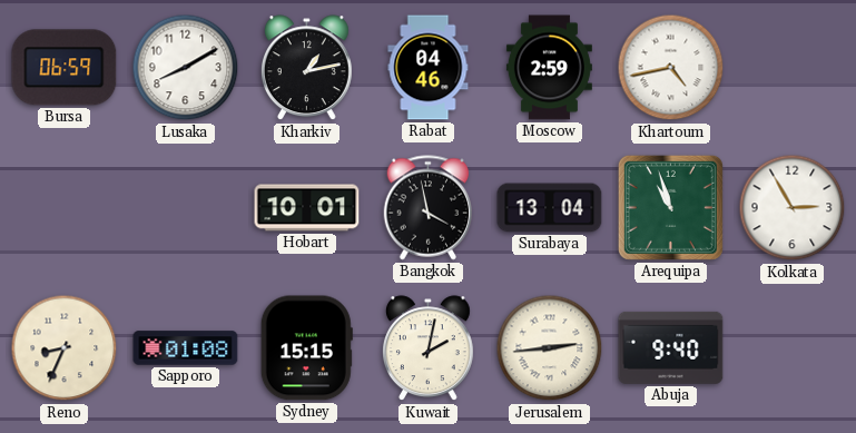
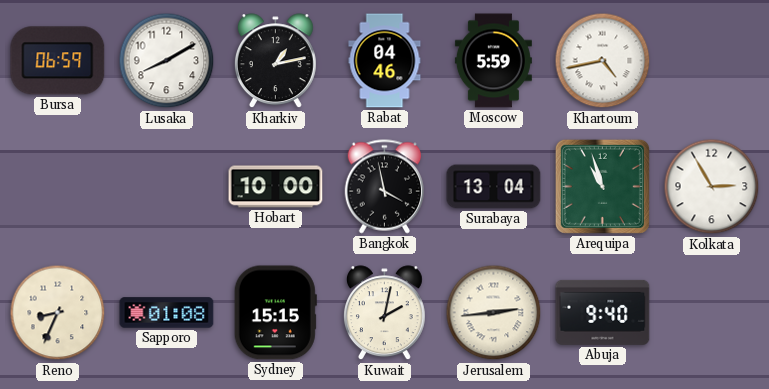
Moscow: 2:59 -> 5:59
Hobart: 10:01 -> 10:00
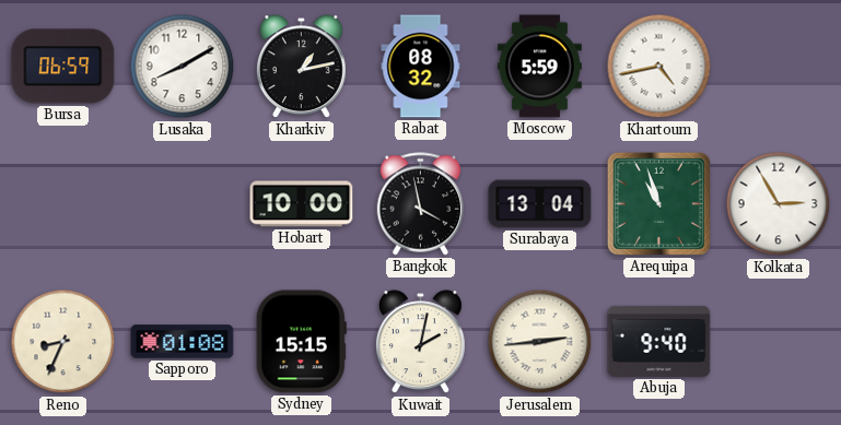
Rabat: 04:46 -> 08:32
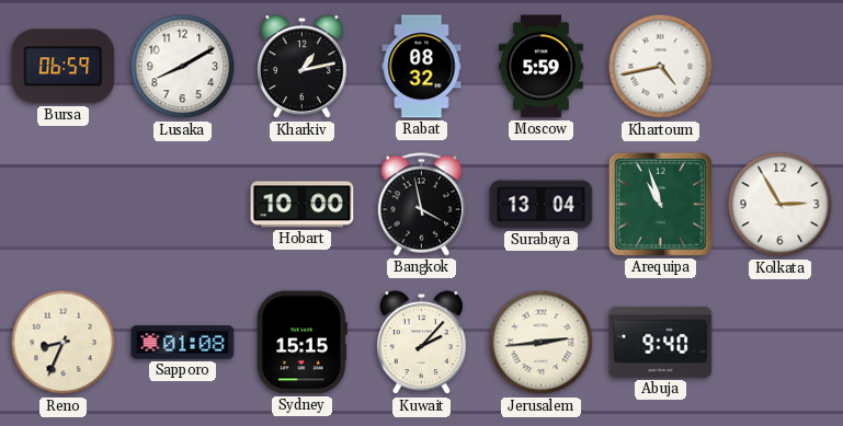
Kuwait: 2:02 -> 2:07
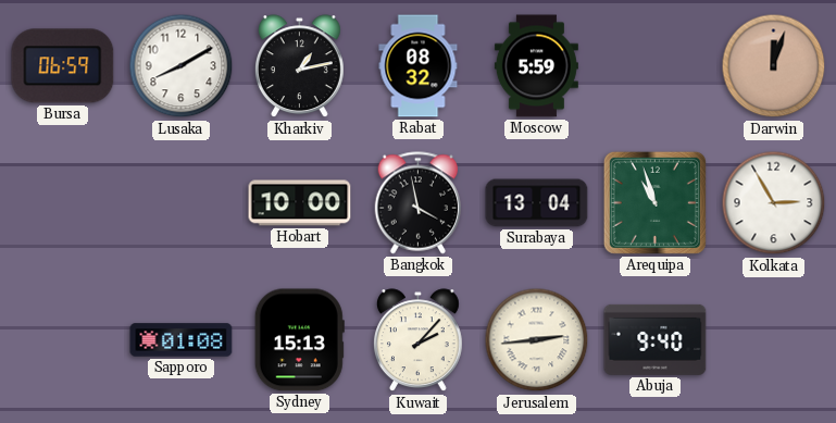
Khartoum: 4:43 -> none
Darwin: none -> 12:03
Reno: 8:34 -> none
Sydney: 15:15 -> 15:13
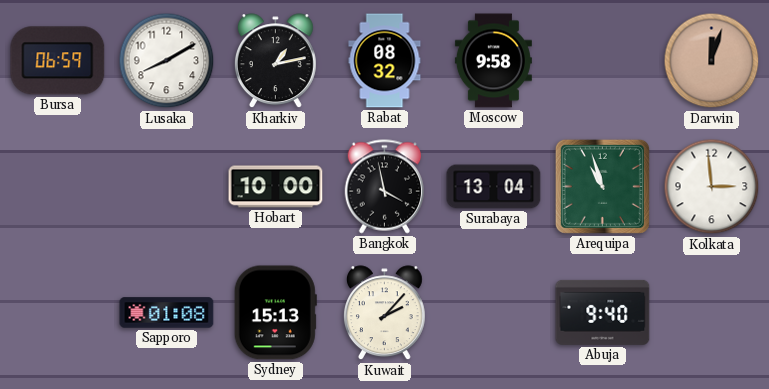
Moscow: 5:59 -> 9:58
Kolkata: 2:55 -> 2:59
Jerusalem: 2:44 -> none
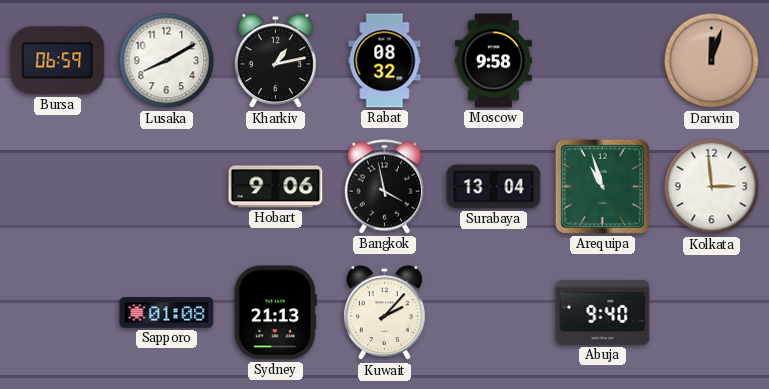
Hobart: 10:00 -> 9:06
Sydney: 15:13 -> 21:13
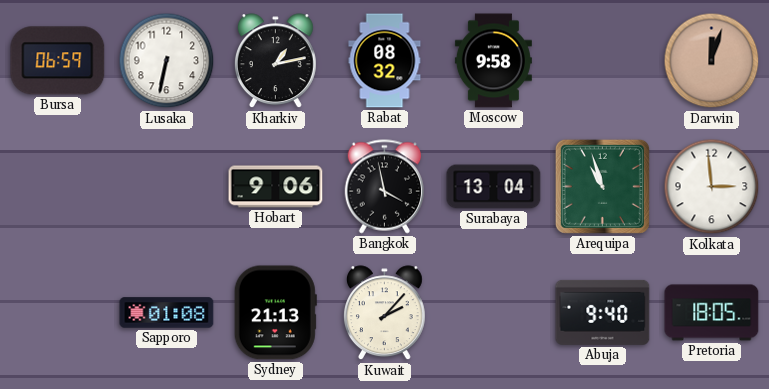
Lusaka: 8:10 -> 6:32
Pretoria: none -> 18:05
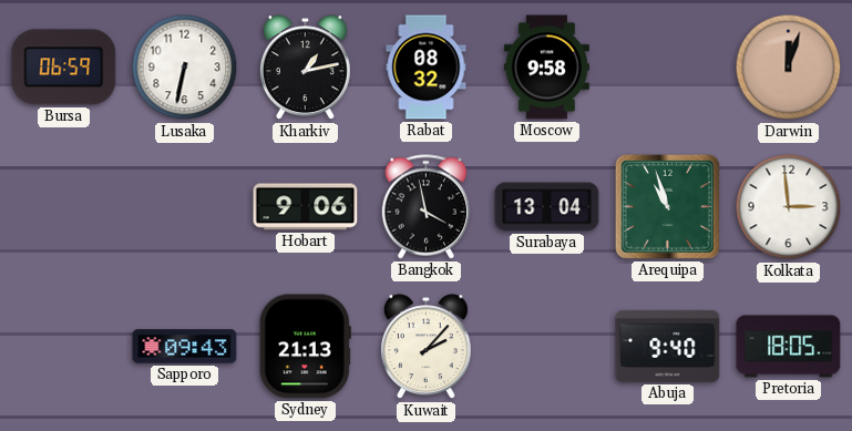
Sapporo: 01:08 -> 09:43
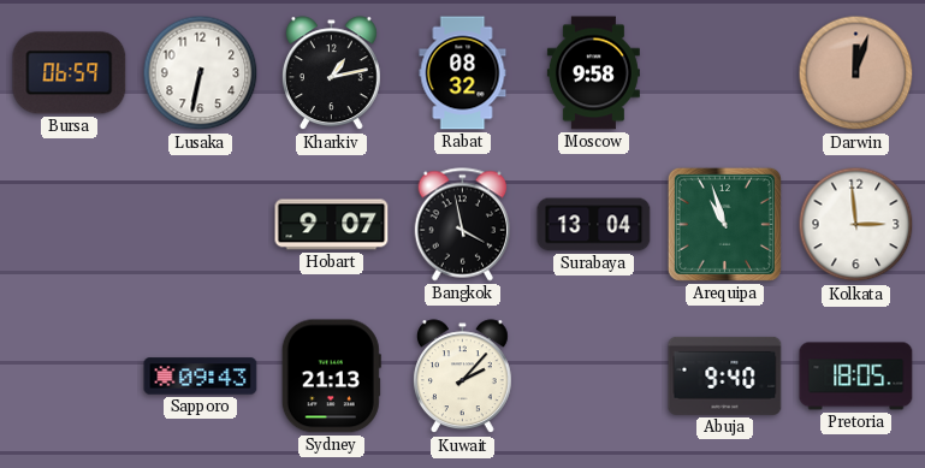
Hobart: 9:06 -> 9:07
